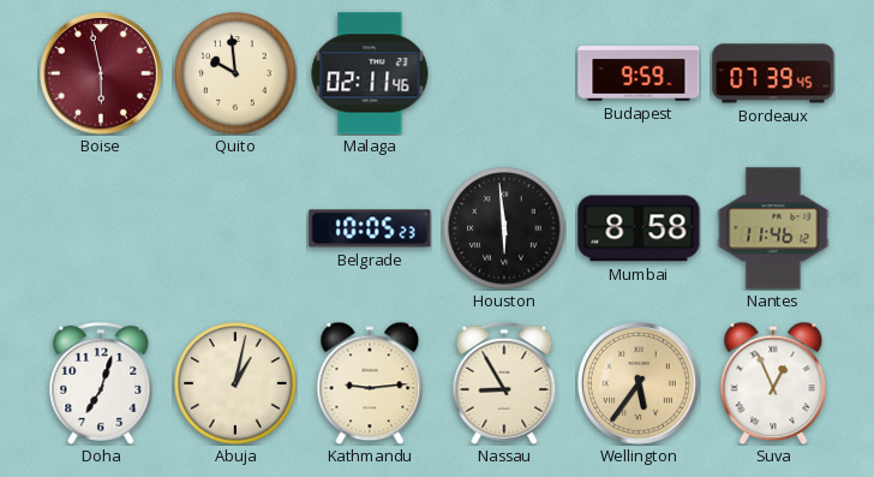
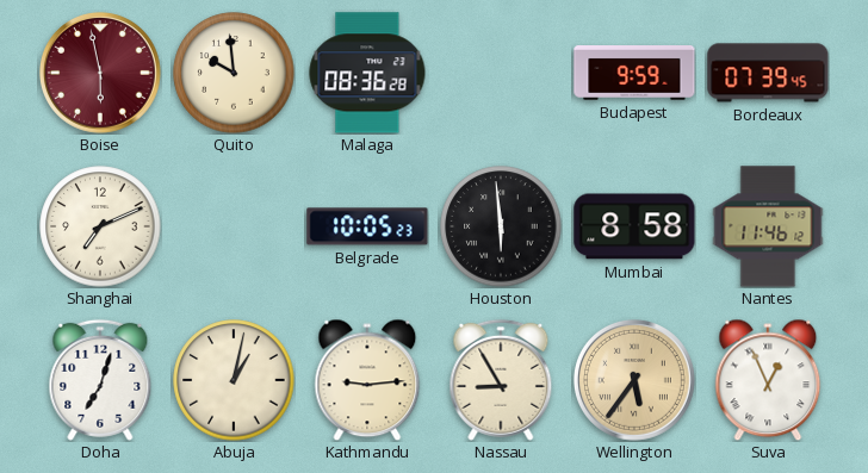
Malaga: 02:11 -> 08:36
Shanghai: none -> 7:11
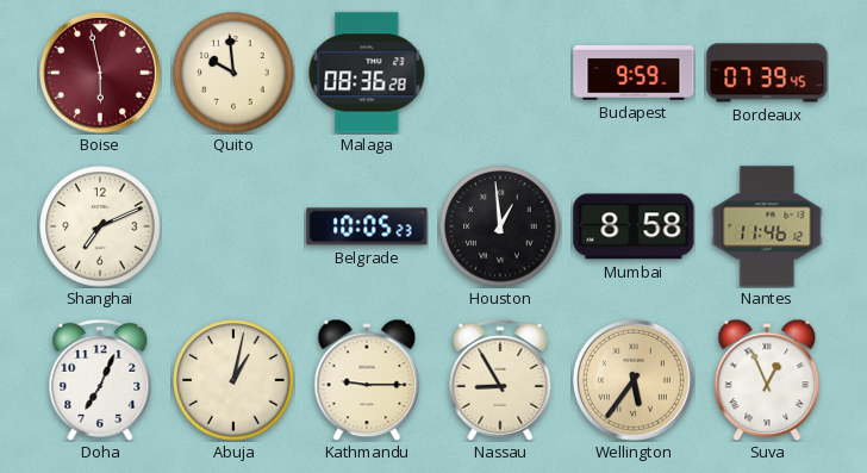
Houston: 5:59 -> 12:59
Doha: 7:03 -> 7:04
Kathmandu: 9:14 -> 9:15
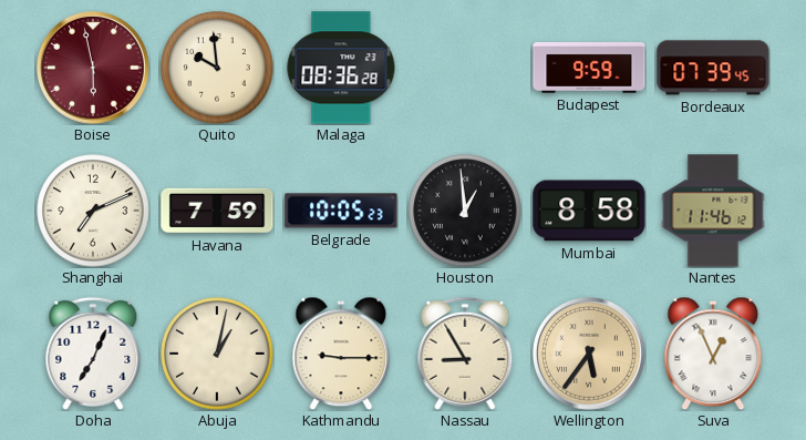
Havana: none -> 7:59
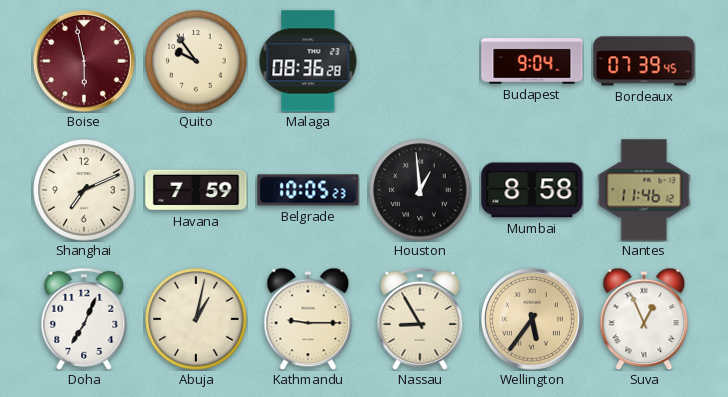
Quito: 9:59 -> 9:54
Budapest: 9:59 -> 9:04
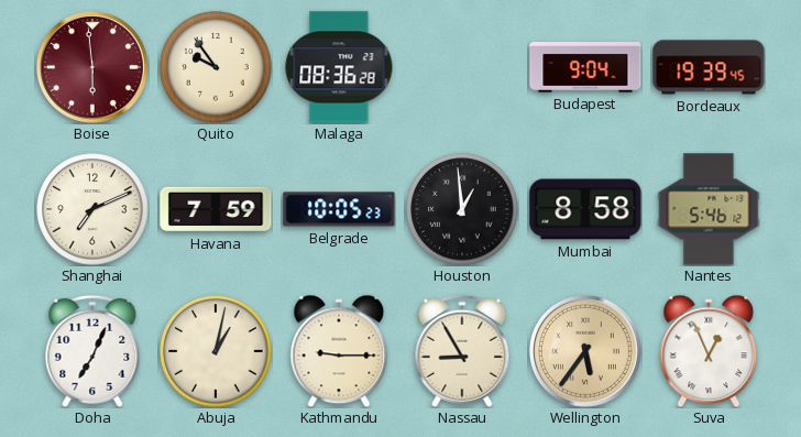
Boise: 5:58 -> 5:59
Bordeaux: 07:39 -> 19:39
Nantes: 11:46 -> 5:46
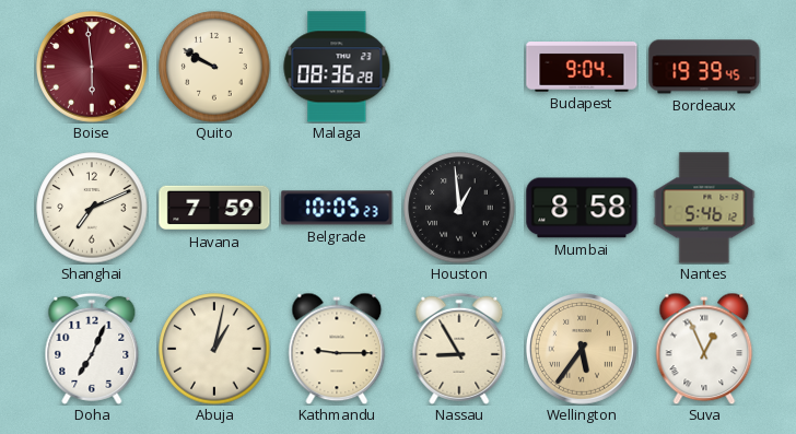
Quito: 9:54 -> 9:50
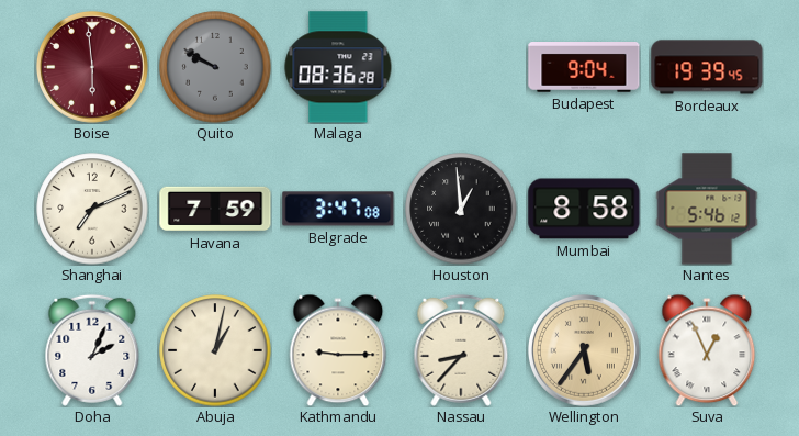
Quito dial: cream -> grey
Belgrade: 10:05 -> 3:47
Doha: 7:04 -> 2:04
Nassau: 8:55 -> 8:37
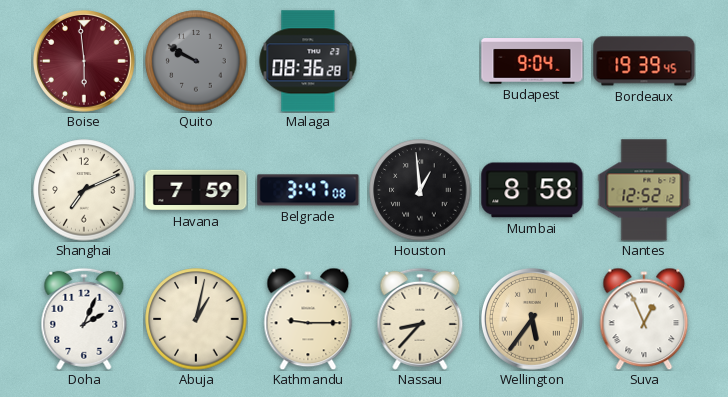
Nantes: 5:46 -> 12:52
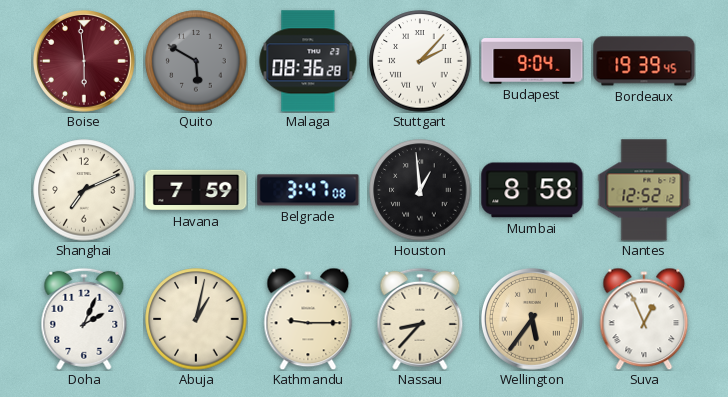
Quito: 9:50 -> 5:50
Stuttgart: none -> 2:07
